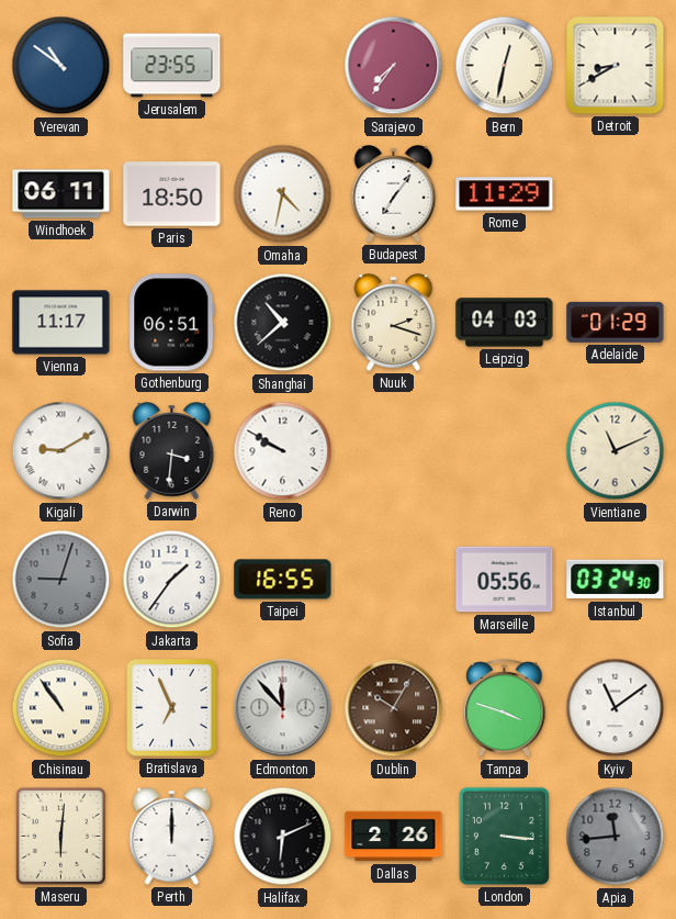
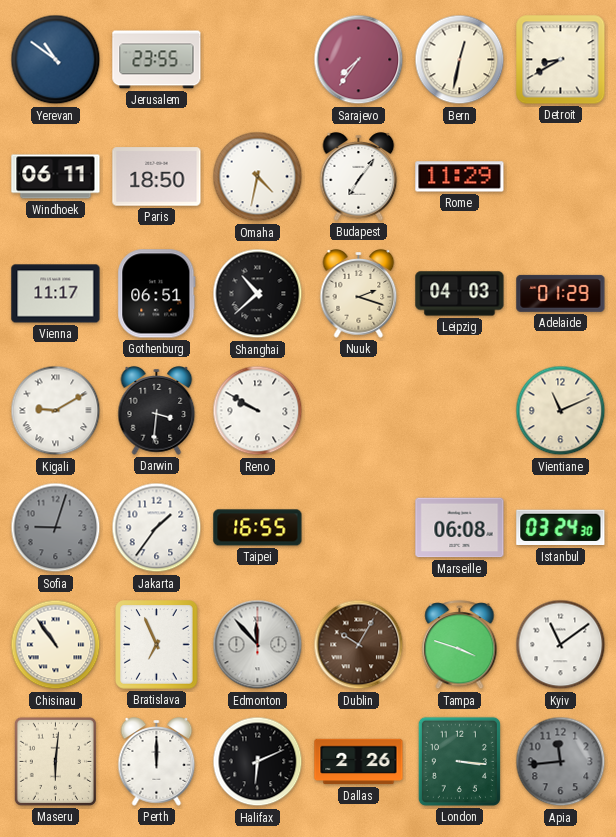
Marseille: 05:56 -> 06:08
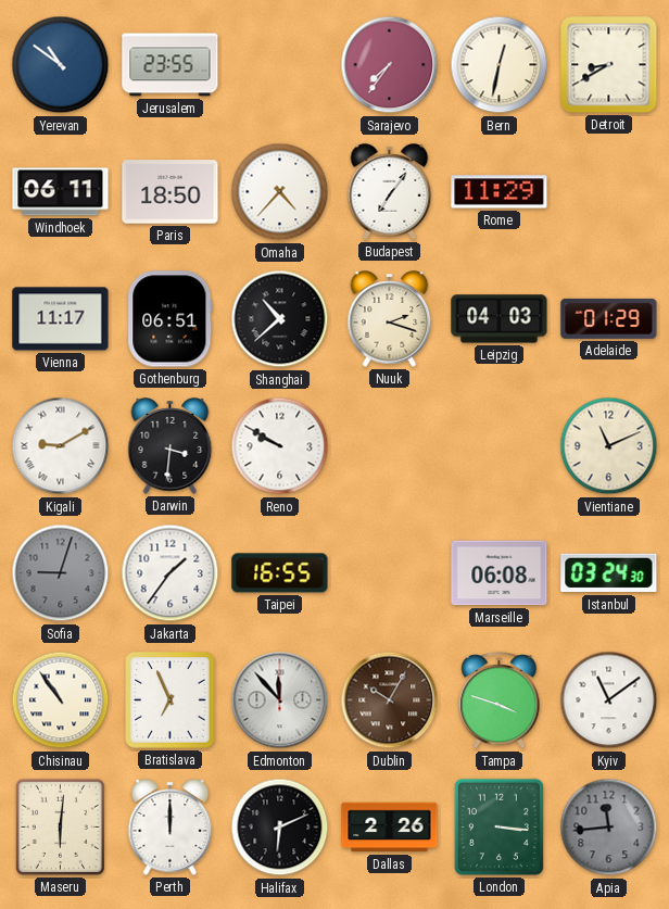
Omaha: 4:32 -> 4:37
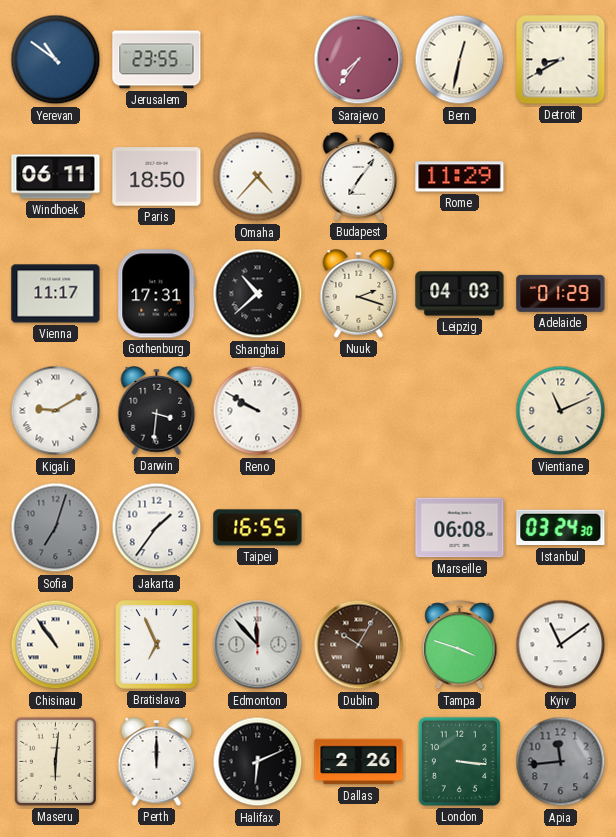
Gothenburg: 06:51 -> 17:31
Sofia: 9:03 -> 7:03
